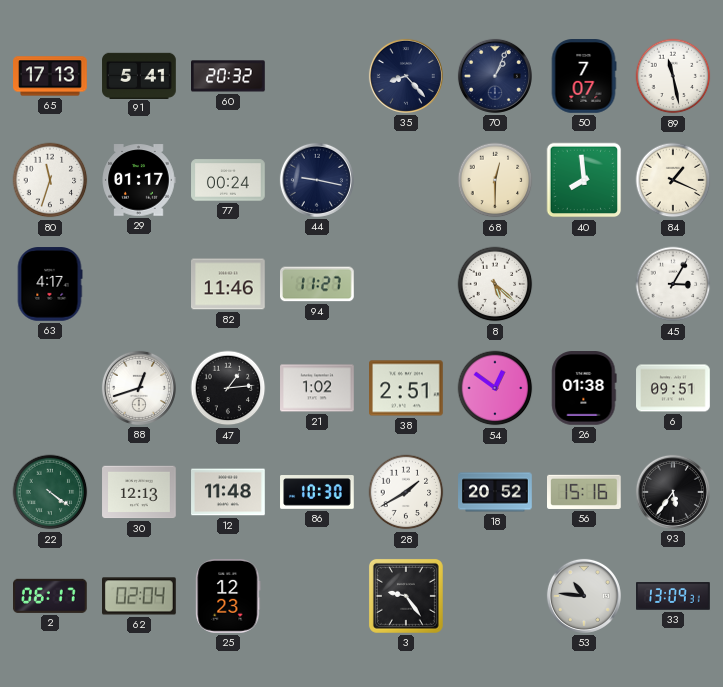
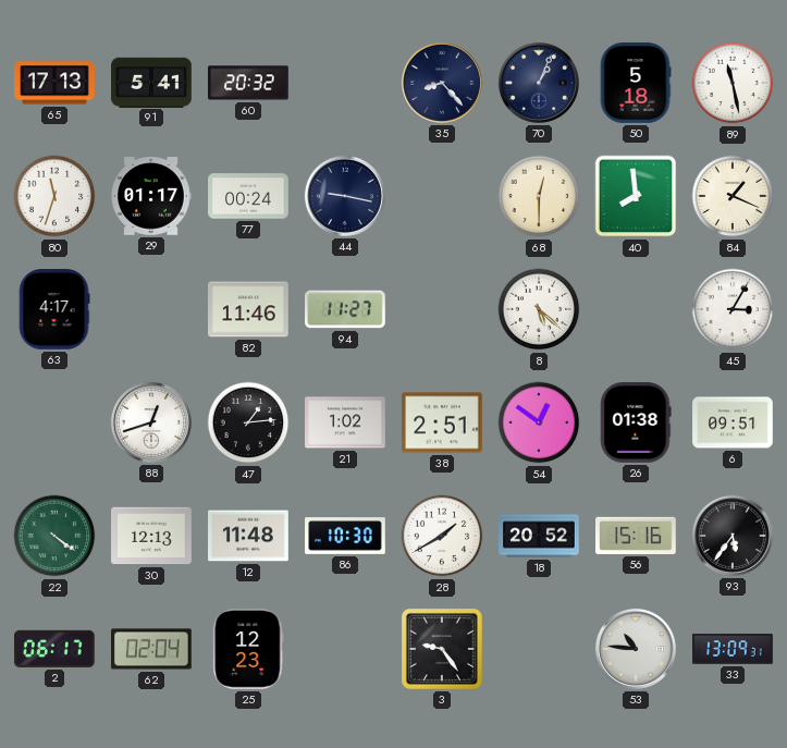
50: 7:07 -> 5:18
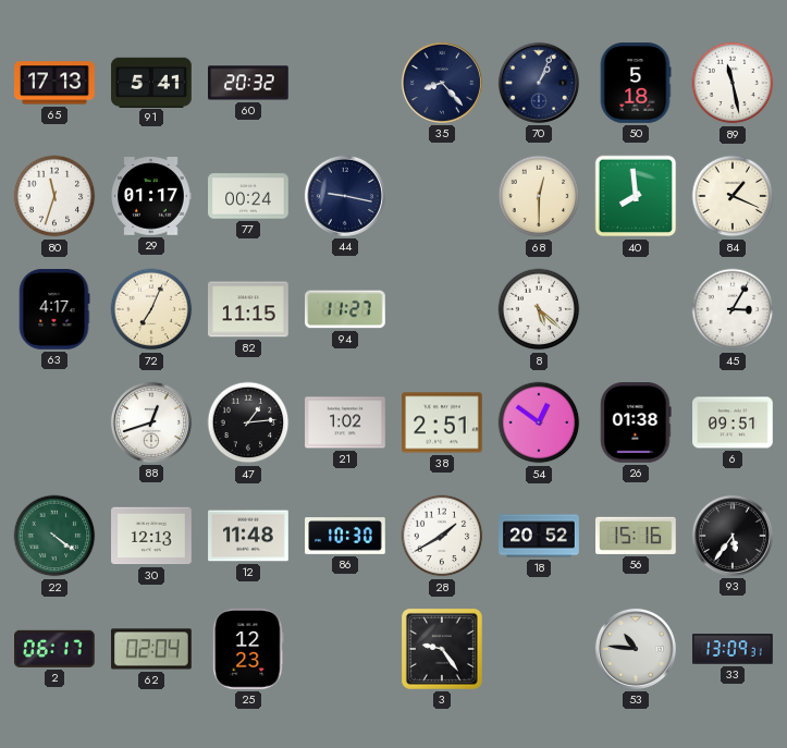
72: none -> 7:04
82: 11:46 -> 11:15
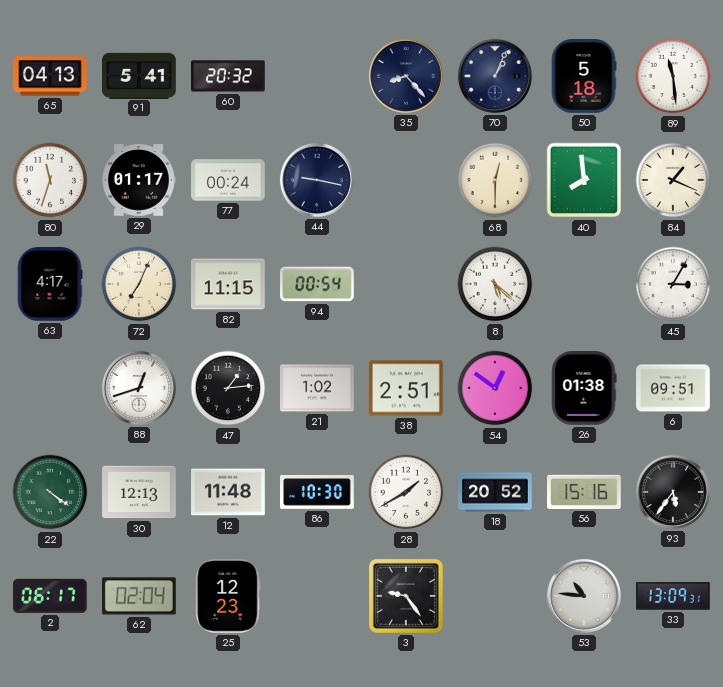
65: 17:13 -> 04:13
89: 11:28 -> 11:29
94: 11:27 -> 00:54
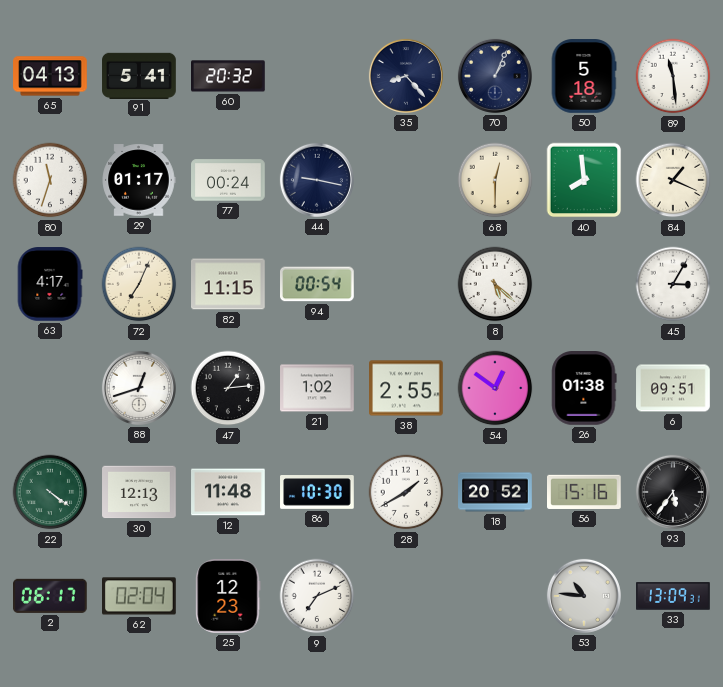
38: 2:51 -> 2:55
9: none -> 7:11
3: 9:24 -> none
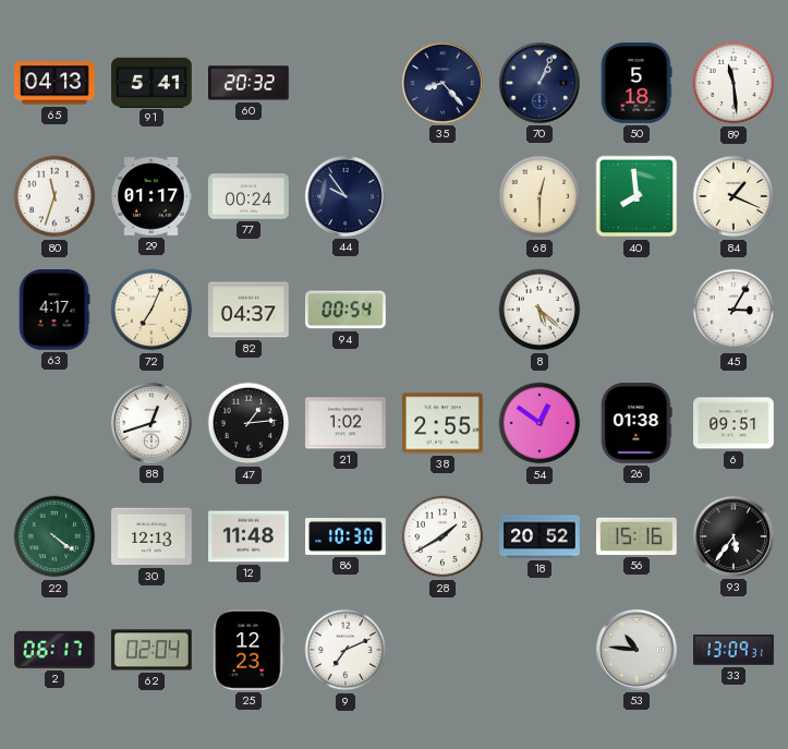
44: 9:17 -> 9:54
82: 11:15 -> 04:37
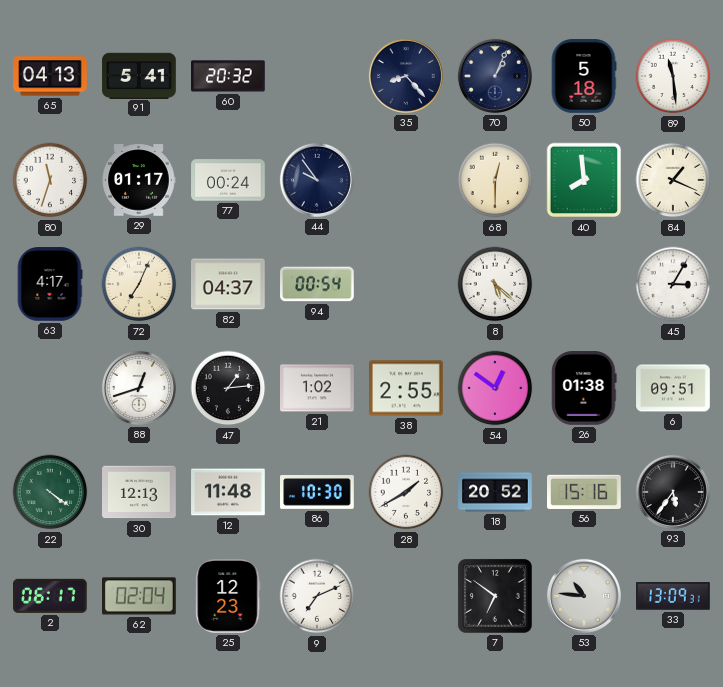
7: none -> 6:51
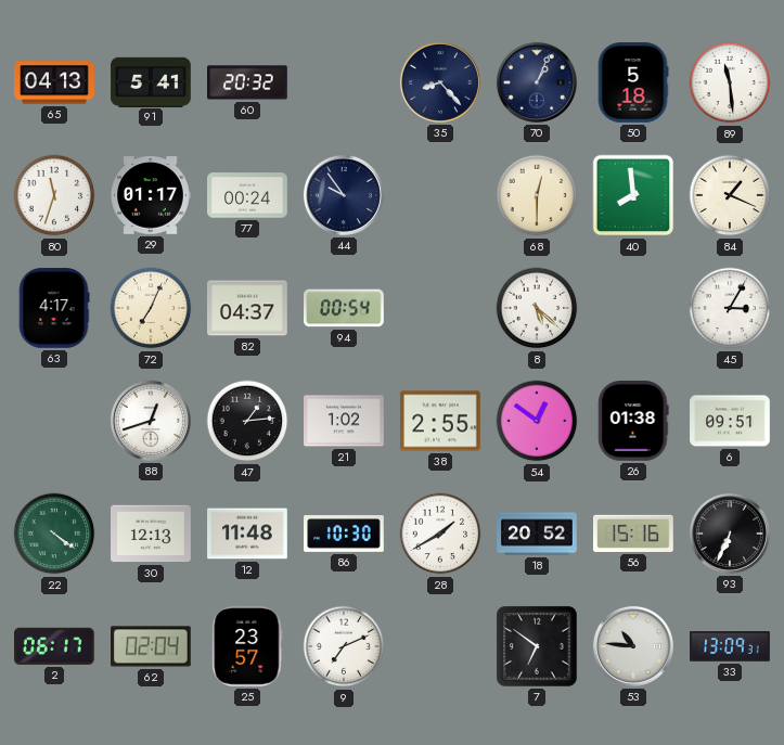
93: 5:36 -> 6:34
25: 12:23 -> 23:57
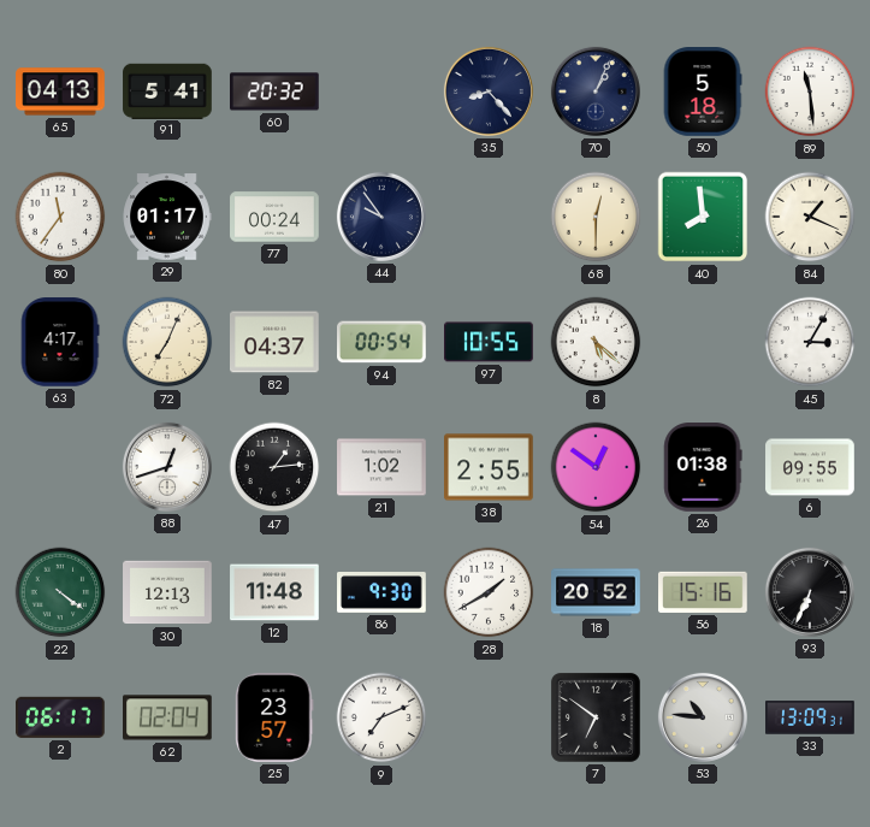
80: 11:33 -> 11:36
97: none -> 10:55
6: 09:51 -> 09:55
86: 10:30 -> 9:30
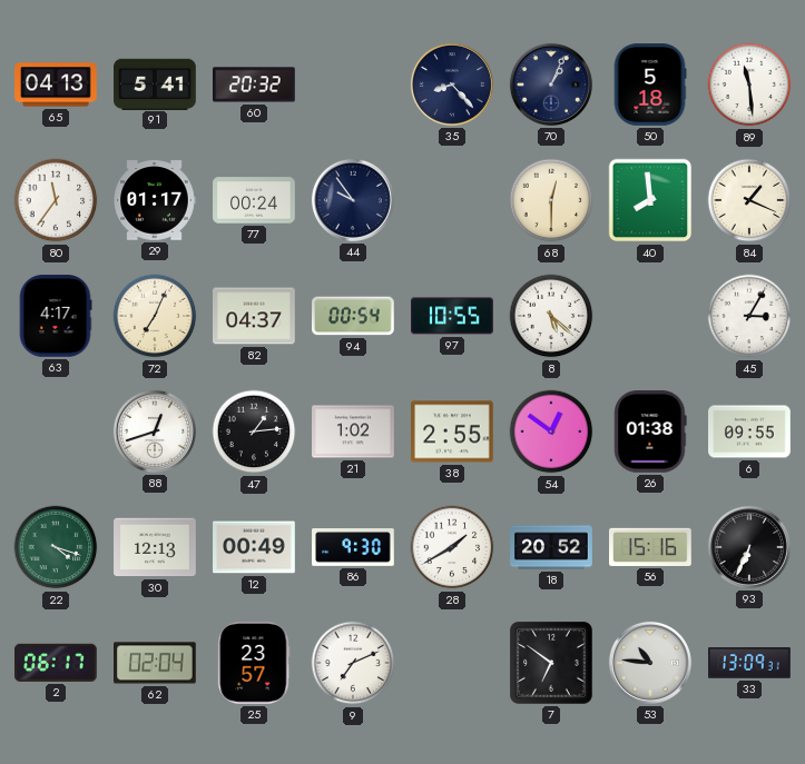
22: 4:21 -> 4:18
12: 11:48 -> 00:49
